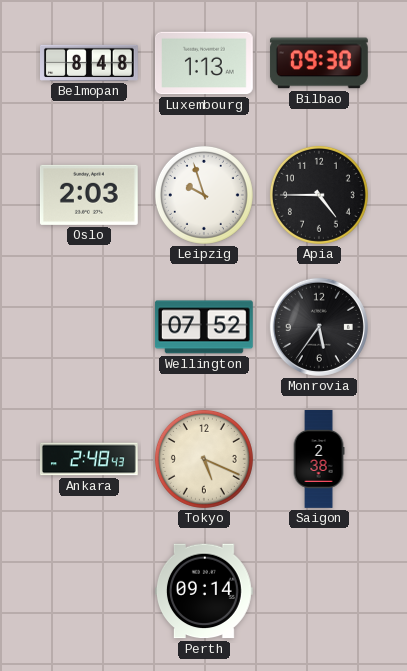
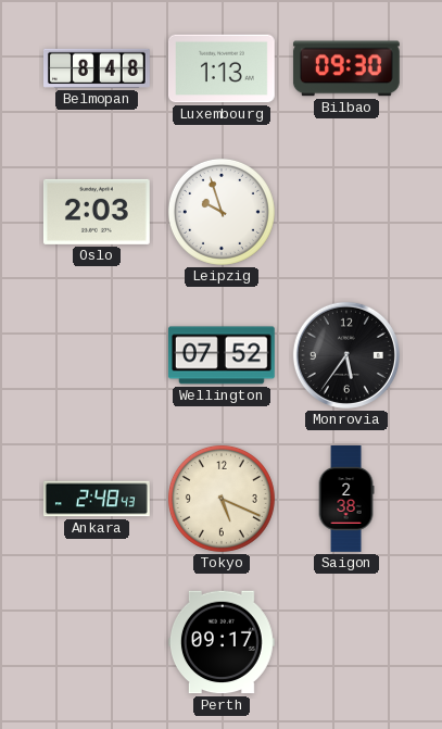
Apia: 4:45 -> none
Perth: 09:14 -> 09:17
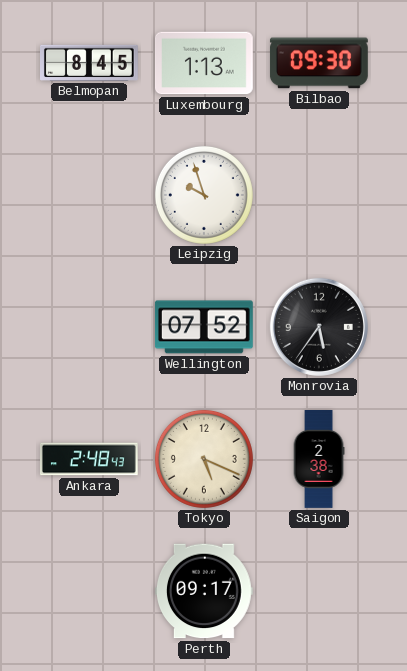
Belmopan: 8:48 -> 8:45
Oslo: 2:03 -> none
